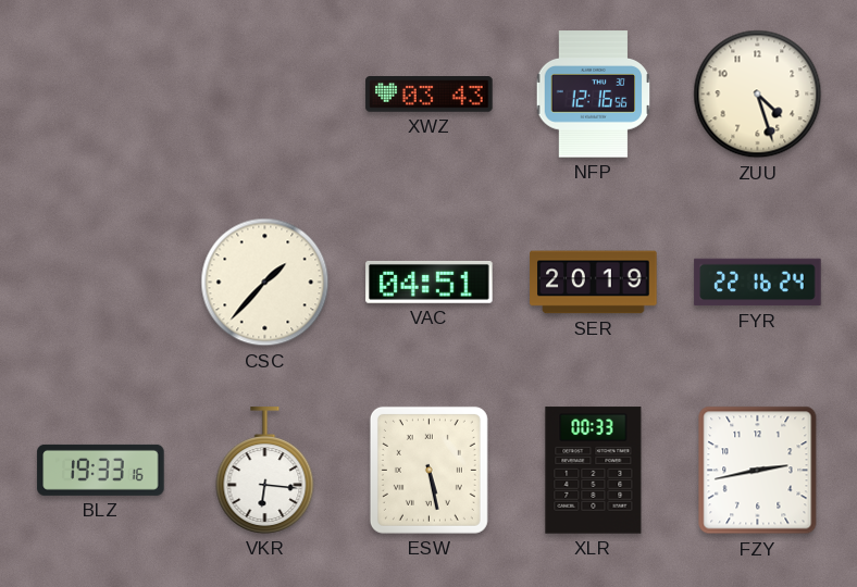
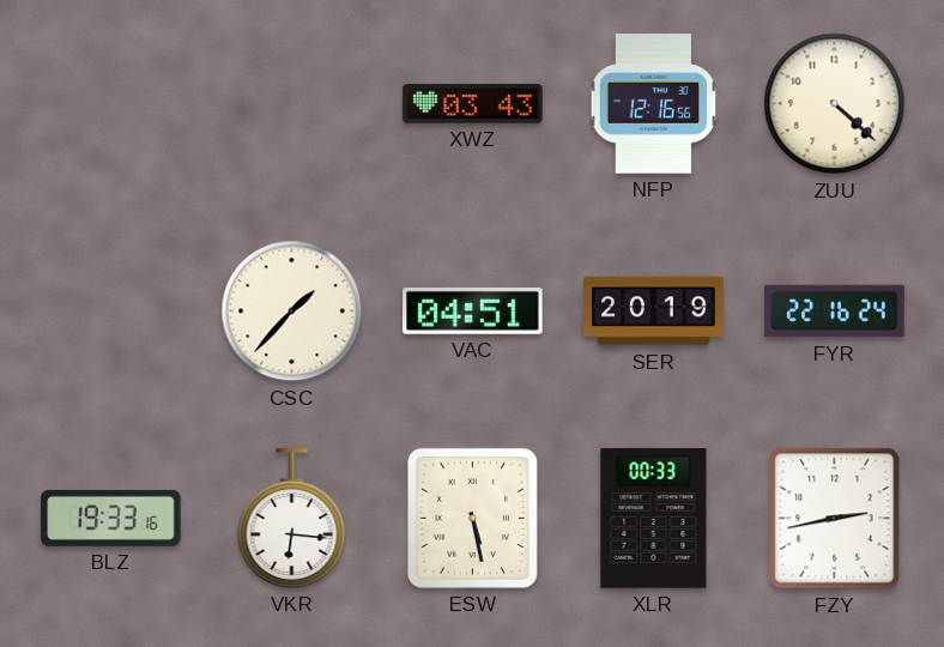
ZUU: 4:27 -> 4:22
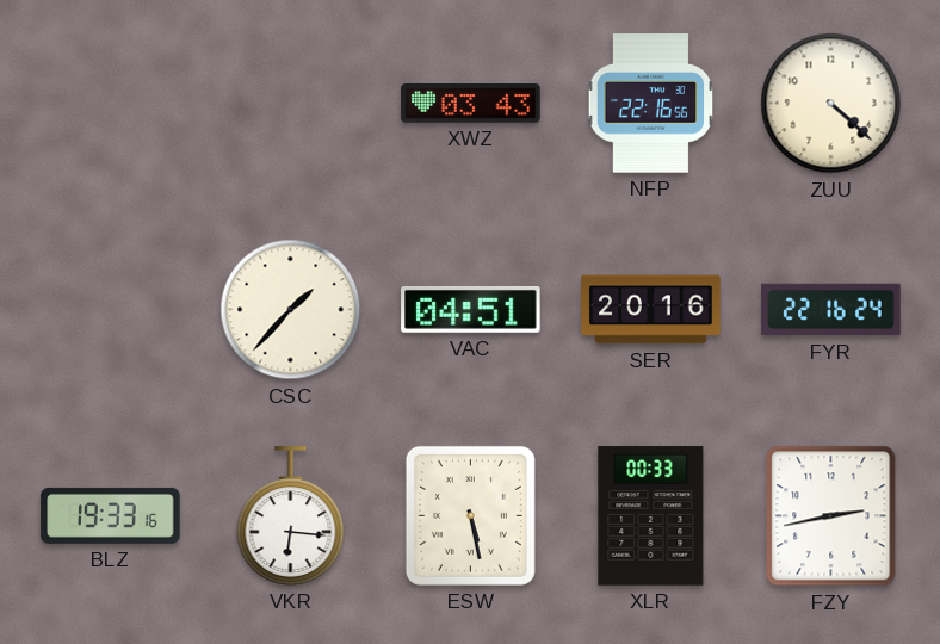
NFP: 12:16 -> 22:16
SER: 20:19 -> 20:16
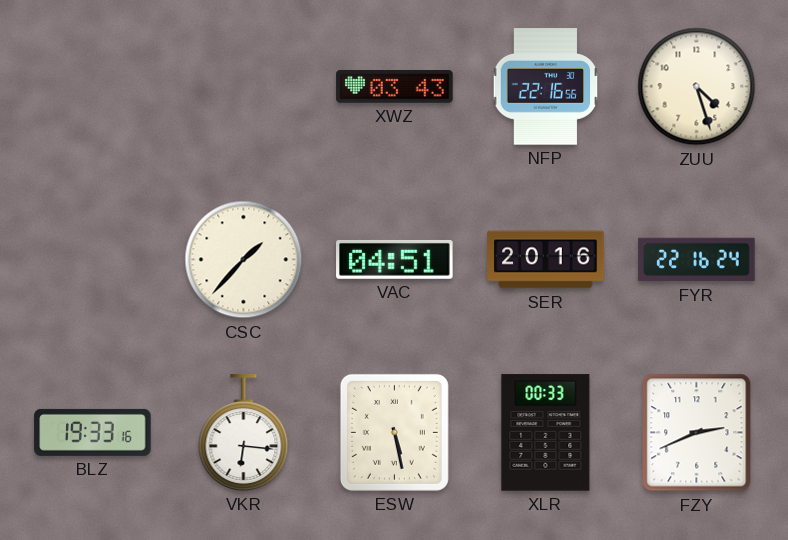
ZUU: 4:22 -> 4:27
FZY: 2:43 -> 2:41
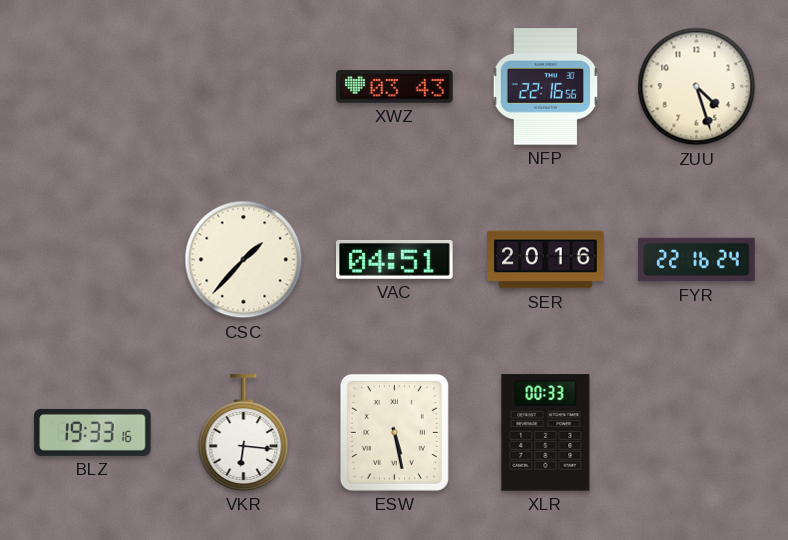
FZY: 2:41 -> none
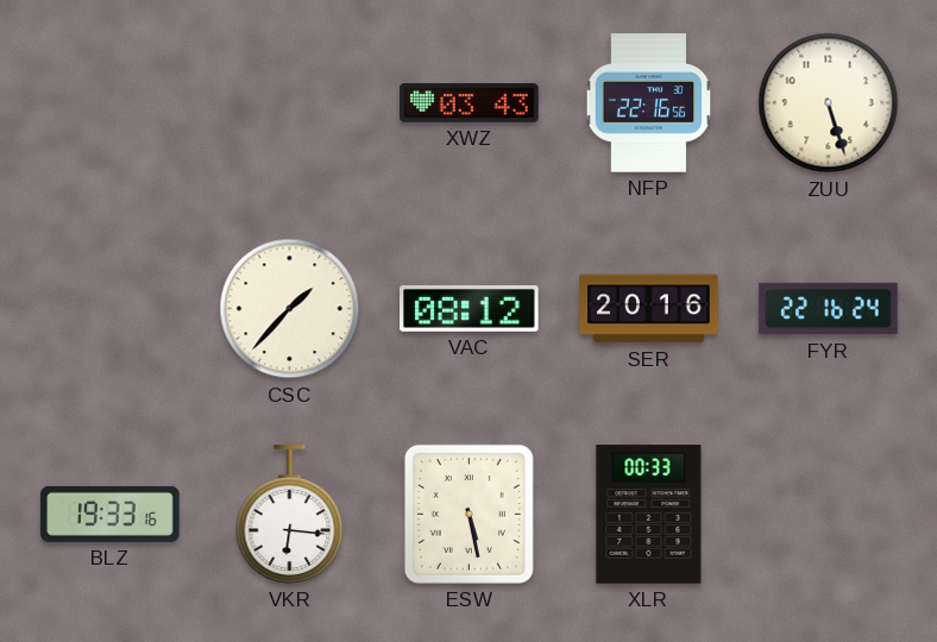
ZUU: 4:27 -> 5:27
VAC: 04:51 -> 08:12
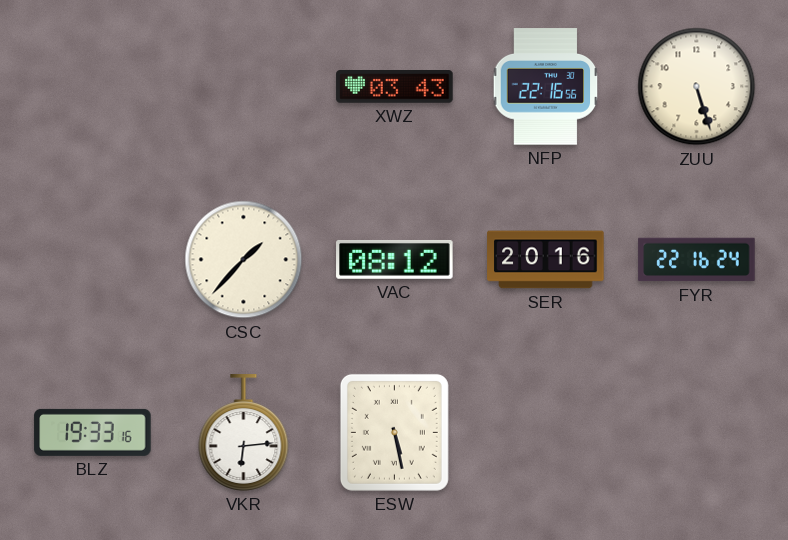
VKR: 6:16 -> 6:14
XLR: 00:33 -> none
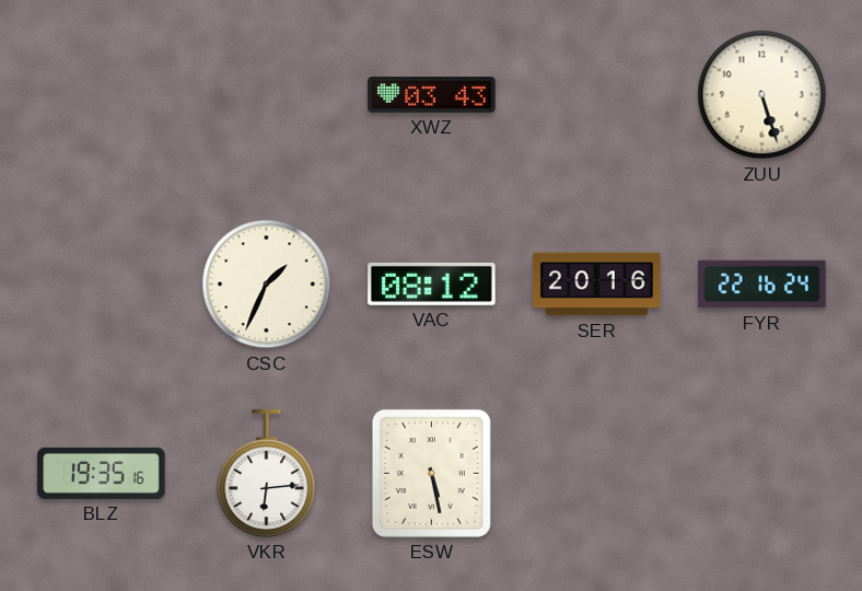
NFP: 22:16 -> none
CSC: 1:37 -> 1:34
BLZ: 19:33 -> 19:35
